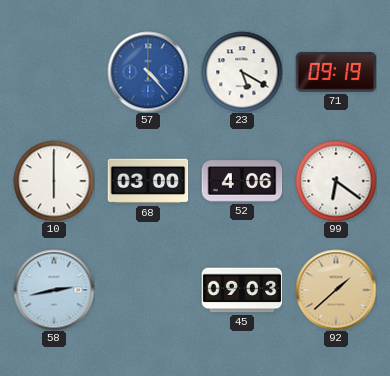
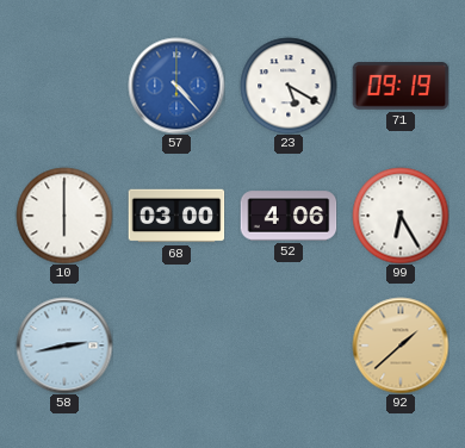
99: 6:21 -> 6:25
45: 09:03 -> none
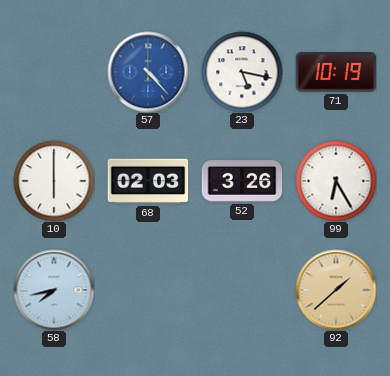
23: 5:20 -> 5:17
71: 09:19 -> 10:19
68: 03:00 -> 02:03
52: 4:06 -> 3:26
58: 2:43 -> 7:43
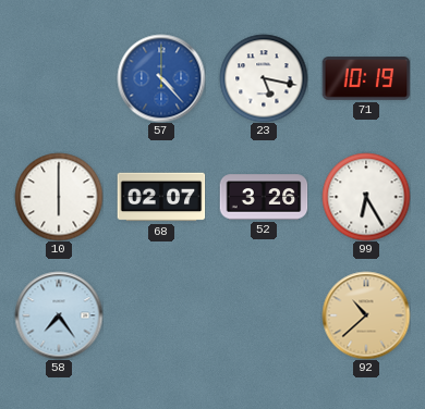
68: 02:03 -> 02:07
58: 7:43 -> 7:24
92: 1:38 -> 10:38
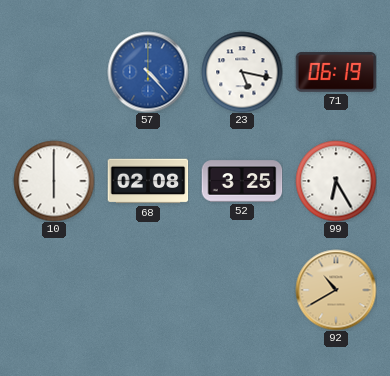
71: 10:19 -> 06:19
68: 02:07 -> 02:08
52: 3:26 -> 3:25
58: 7:24 -> none
92: 10:38 -> 10:40
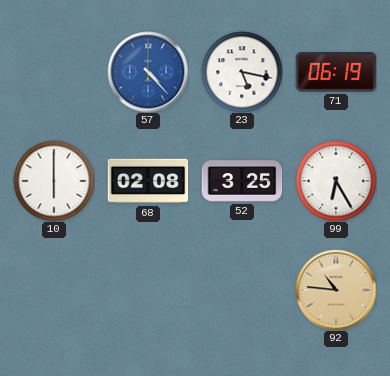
92: 10:40 -> 10:46
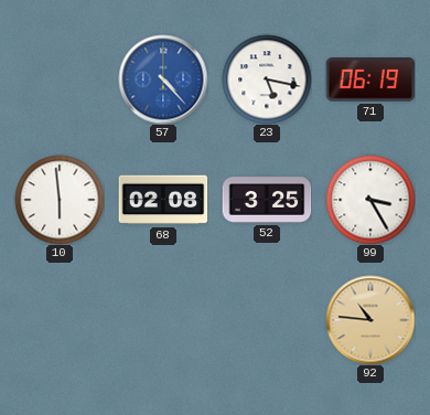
10: 6:00 -> 5:59
99: 6:25 -> 3:25
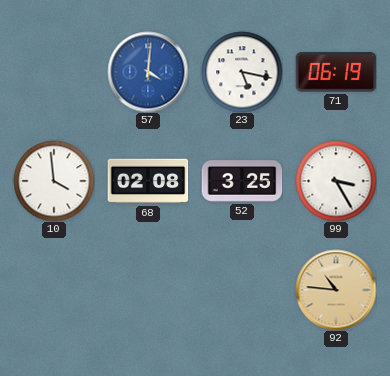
57: 4:23 -> 4:01
10: 5:59 -> 3:59
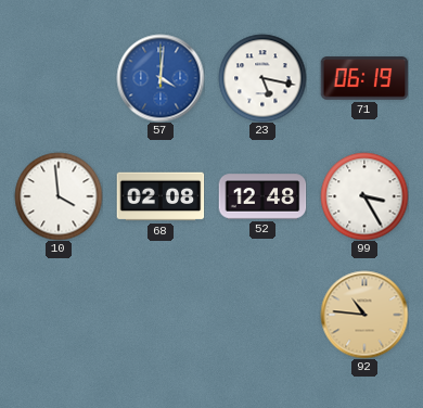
52: 3:25 -> 12:48
